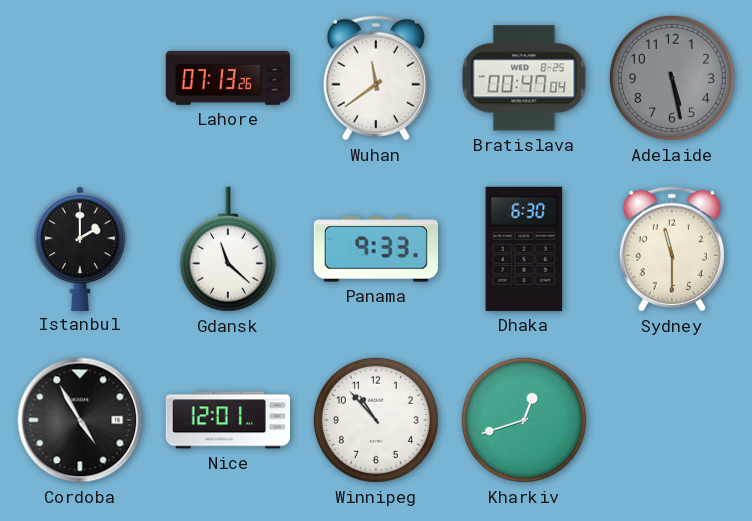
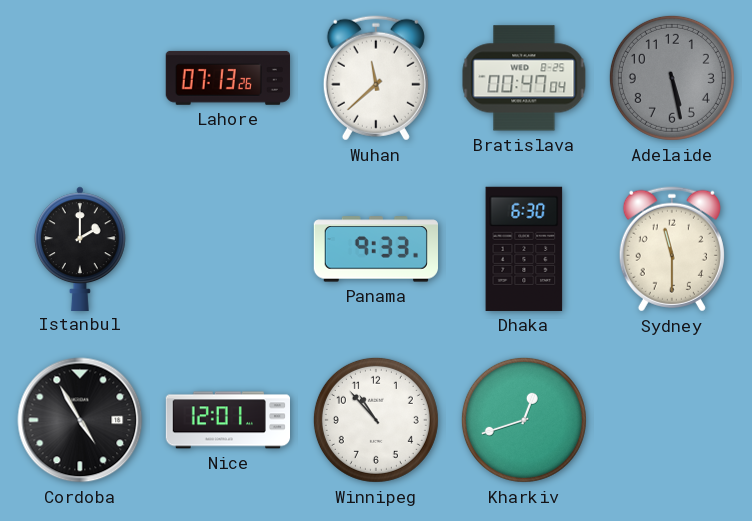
Wuhan: 11:39 -> 11:38
Gdansk: 11:22 -> none
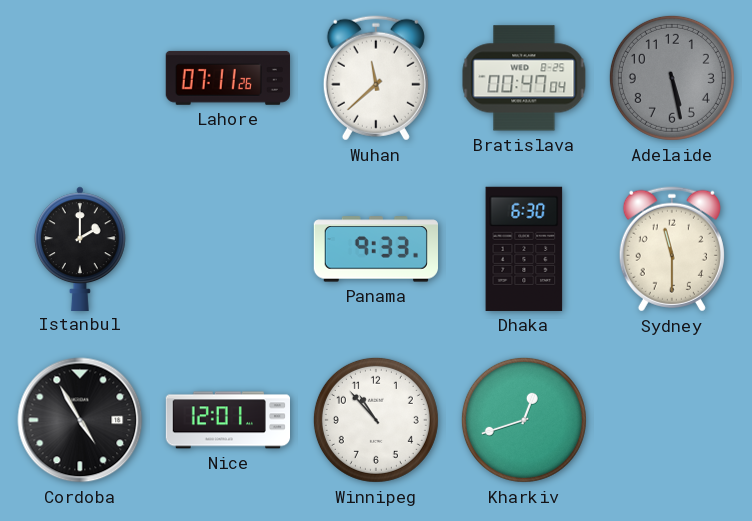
Lahore: 07:13 -> 07:11
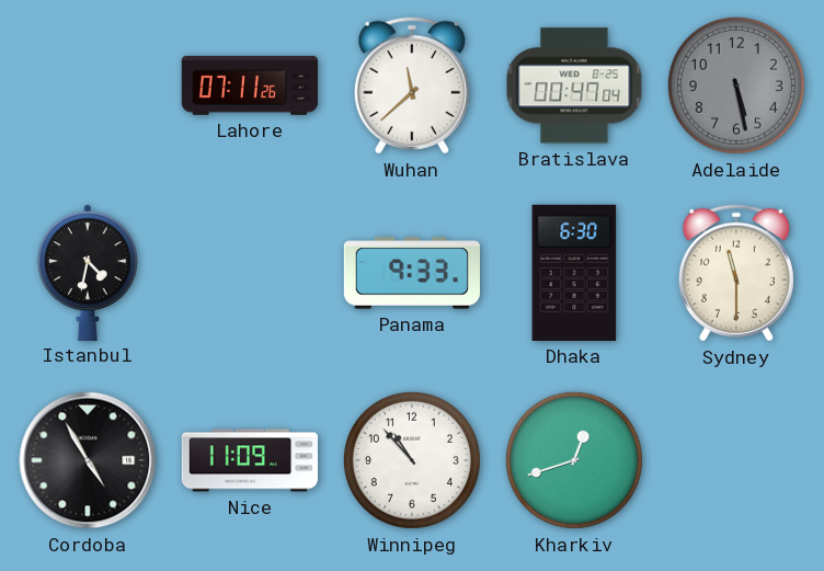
Istanbul: 2:00 -> 4:32
Nice: 12:01 -> 11:09
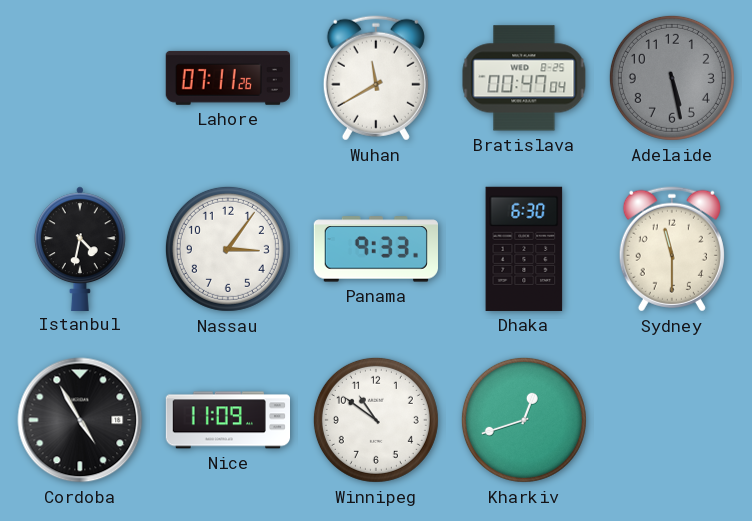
Wuhan: 11:38 -> 11:40
Nassau: none -> 3:06
Winnipeg: 10:53 -> 10:51
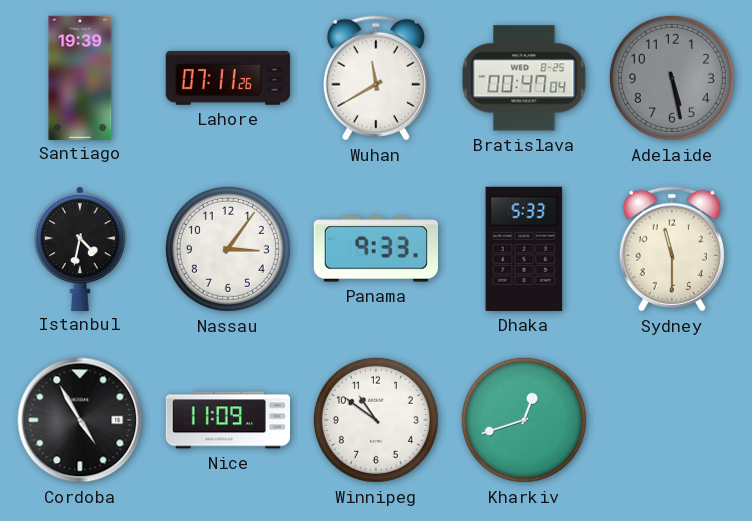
Santiago: none -> 19:39
Dhaka: 6:30 -> 5:33
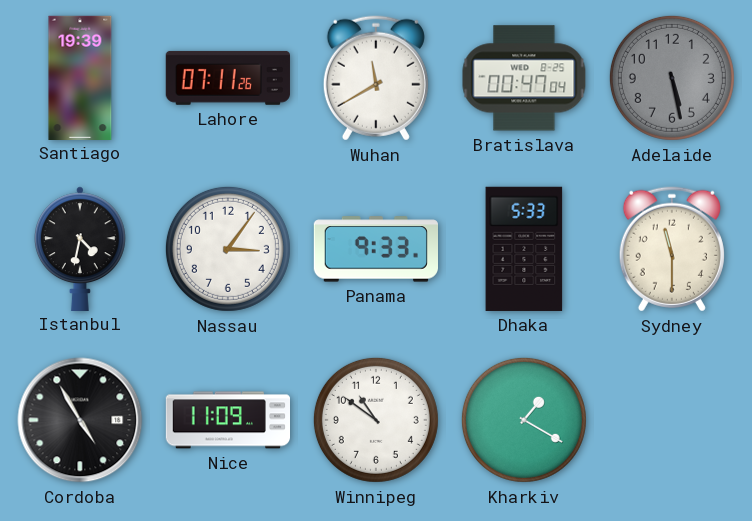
Kharkiv: 12:42 -> 1:20
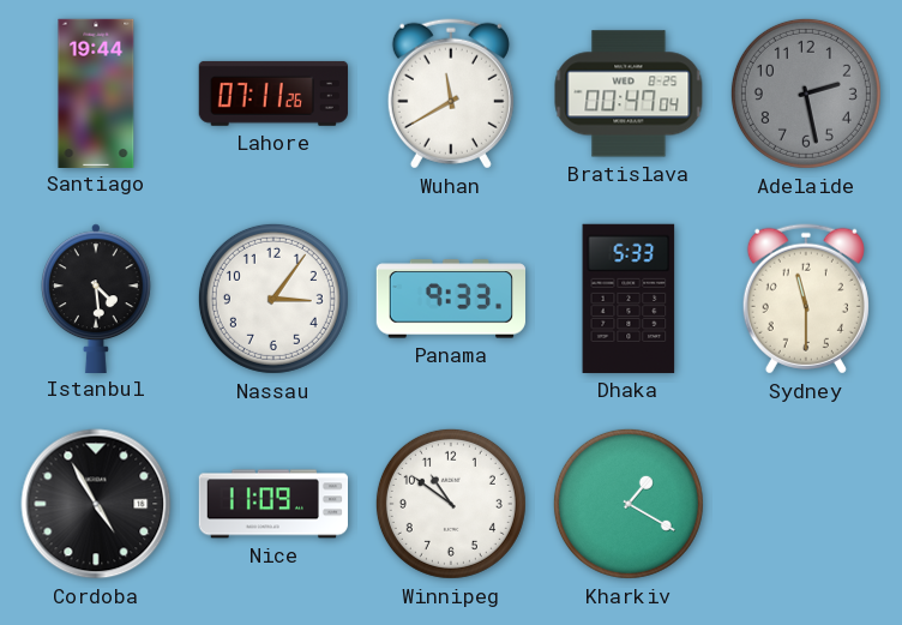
Santiago: 19:39 -> 19:44
Adelaide: 5:28 -> 2:28
Istanbul: 4:32 -> 4:29
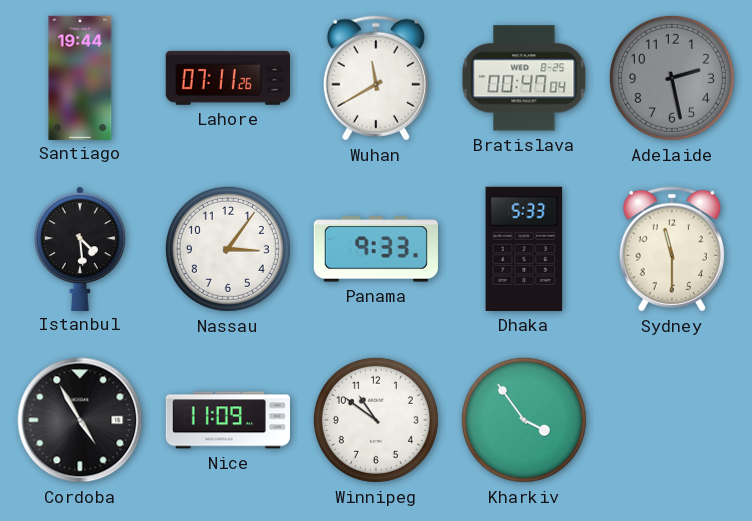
Kharkiv: 1:20 -> 3:54
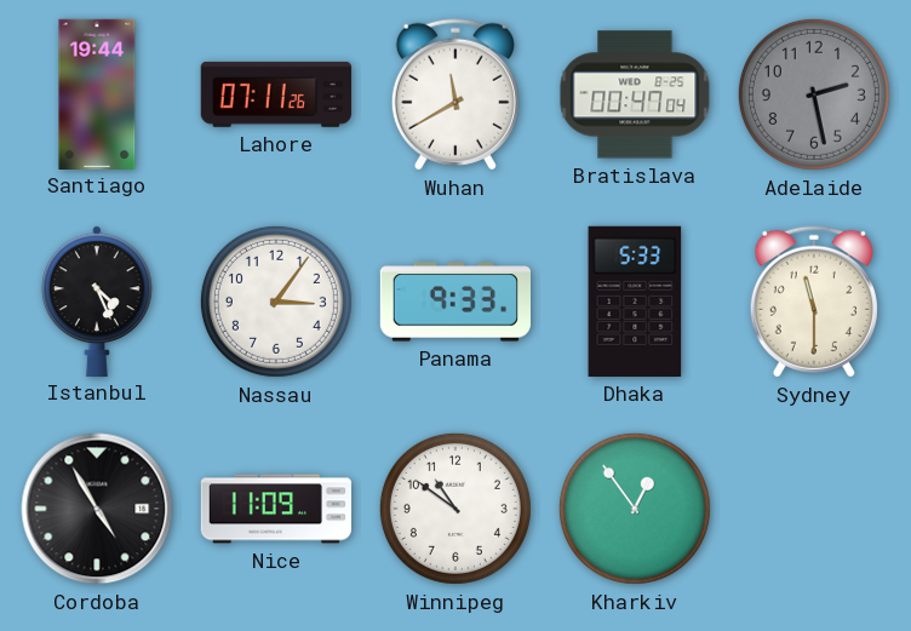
Istanbul: 4:29 -> 4:26
Kharkiv: 3:54 -> 12:54
